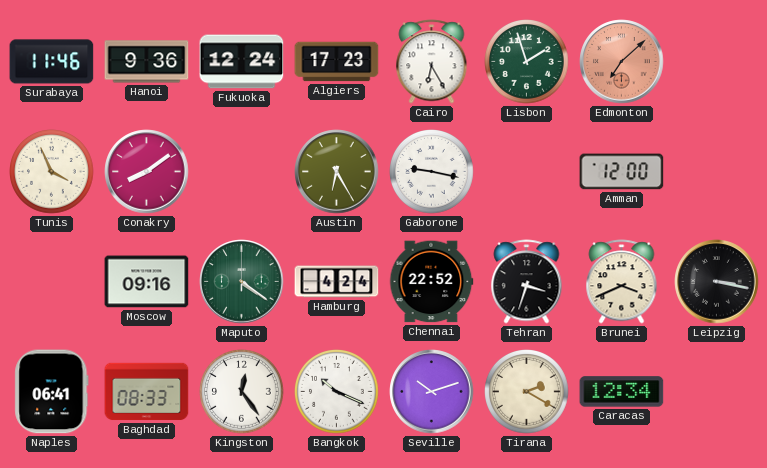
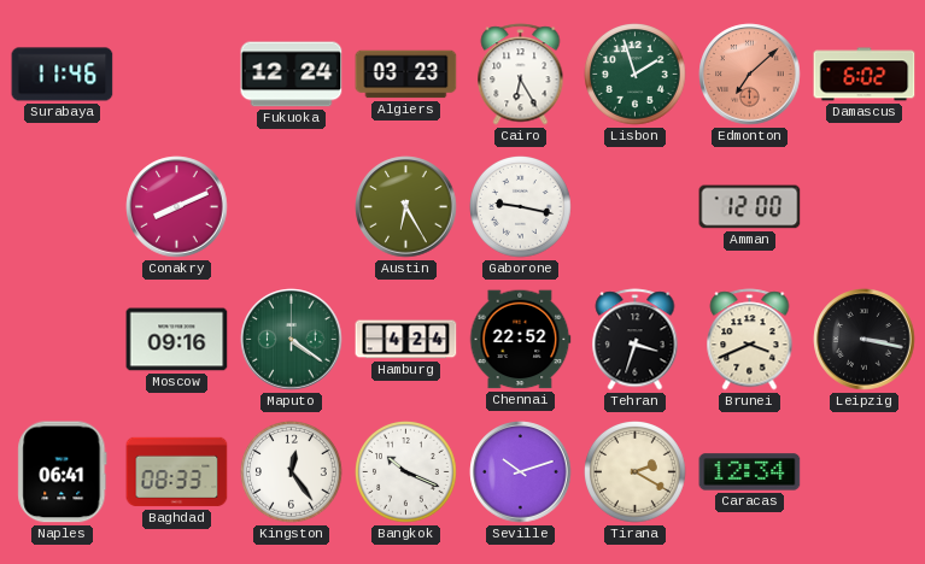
Hanoi: 9:36 -> none
Algiers: 17:23 -> 03:23
Damascus: none -> 6:02
Tunis: 3:56 -> none
Conakry: 8:09 -> 8:11
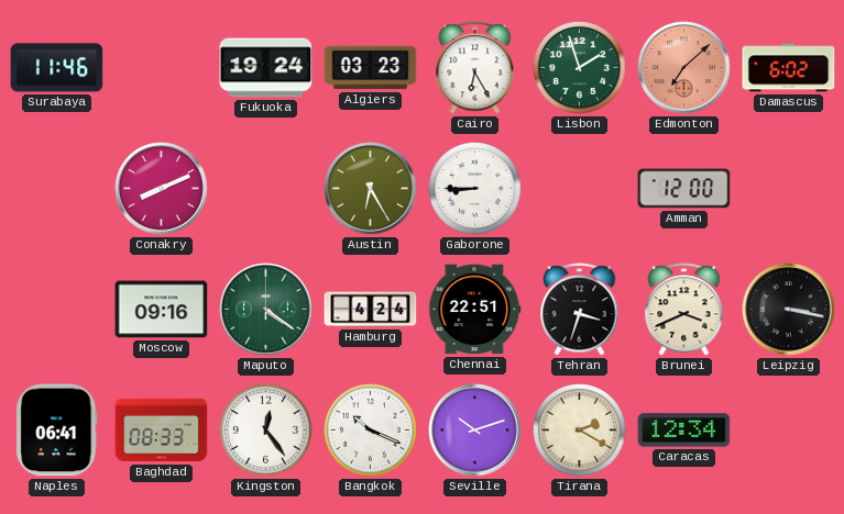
Fukuoka: 12:24 -> 19:24
Gaborone: 9:17 -> 8:45
Chennai: 22:52 -> 22:51
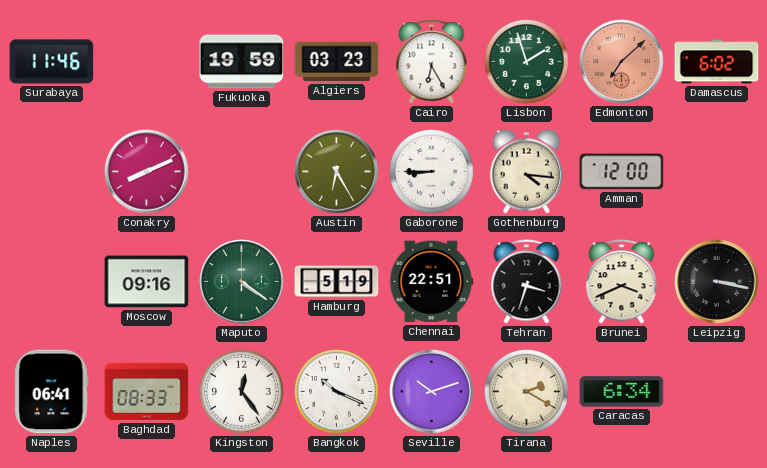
Fukuoka: 19:24 -> 19:59
Gothenburg: none -> 4:16
Hamburg: 4:24 -> 5:19
Caracas: 12:34 -> 6:34
